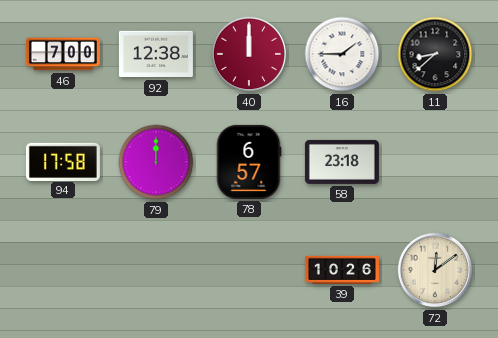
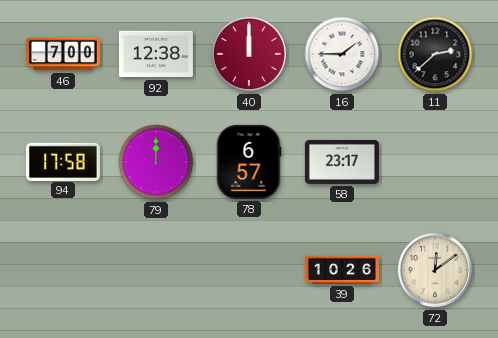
11: 8:38 -> 2:38
58: 23:18 -> 23:17
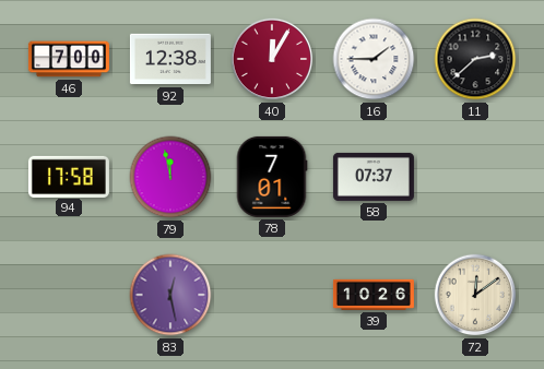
40: 12:00 -> 12:05
79: 12:00 -> 11:58
78: 6:57 -> 7:01
58: 23:17 -> 07:37
83: none -> 12:28
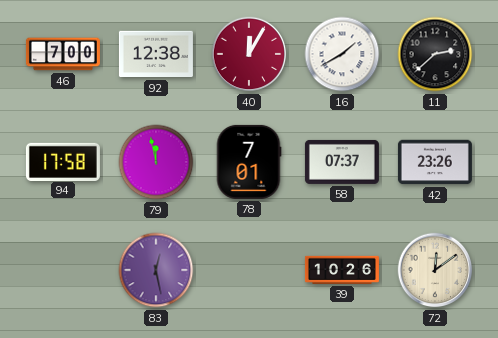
16: 1:45 -> 1:40
42: none -> 23:26
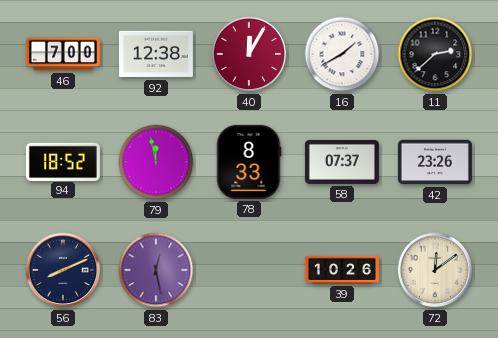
94: 17:58 -> 18:52
78: 7:01 -> 8:33
56: none -> 8:11
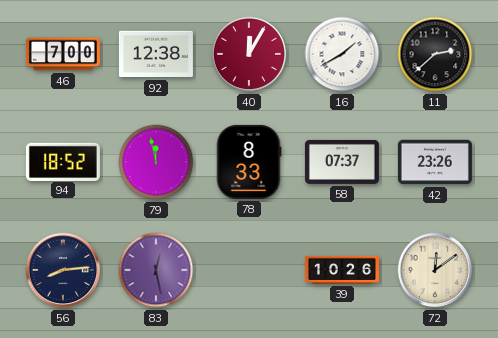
56: 8:11 -> 8:14
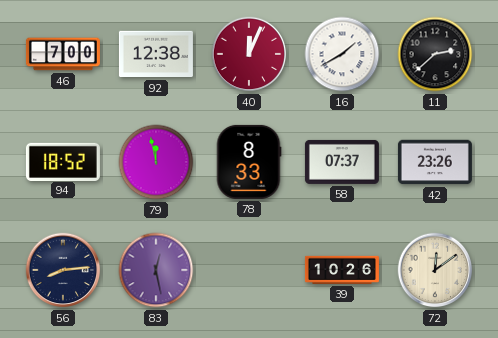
40: 12:05 -> 12:04
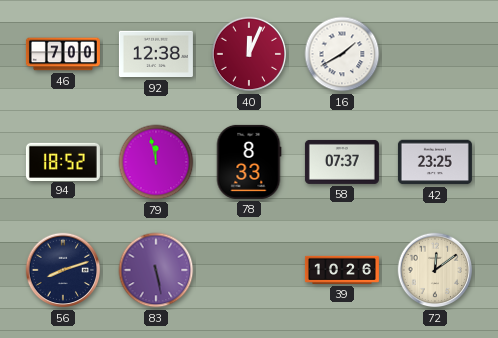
11: 2:38 -> none
42: 23:26 -> 23:25
56: 8:14 -> 8:12
83: 12:28 -> 5:28
